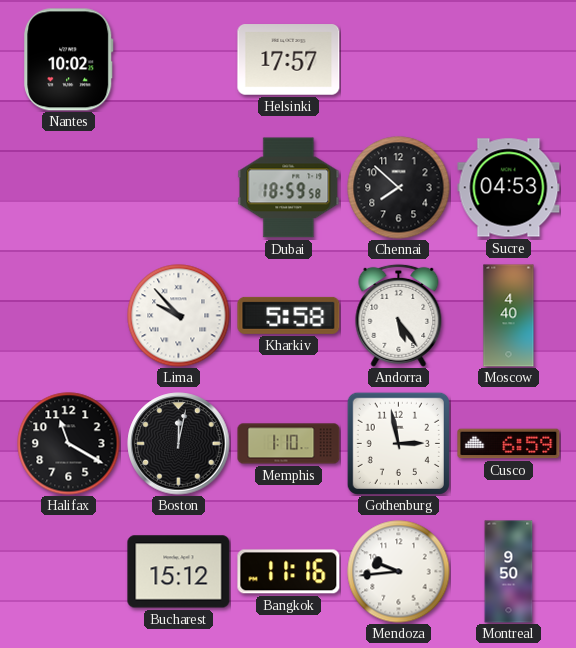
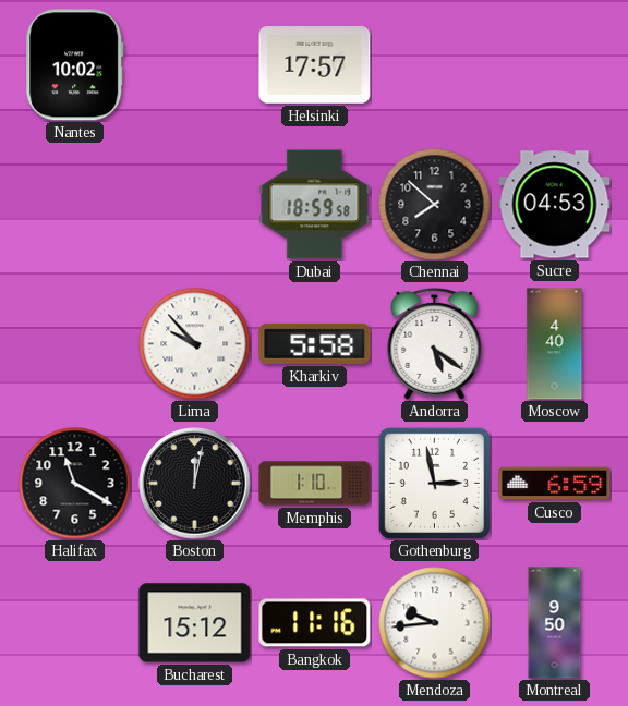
Andorra: 5:24 -> 5:21
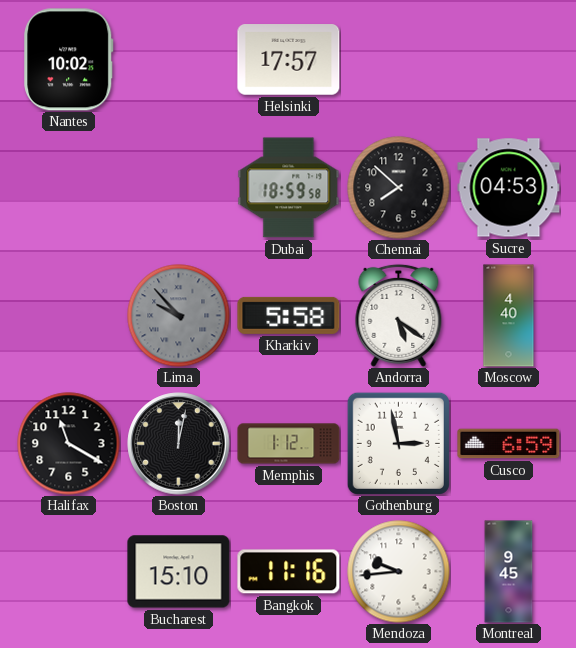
Lima dial: white -> grey
Memphis: 1:10 -> 1:12
Bucharest: 15:12 -> 15:10
Montreal: 9:50 -> 9:45
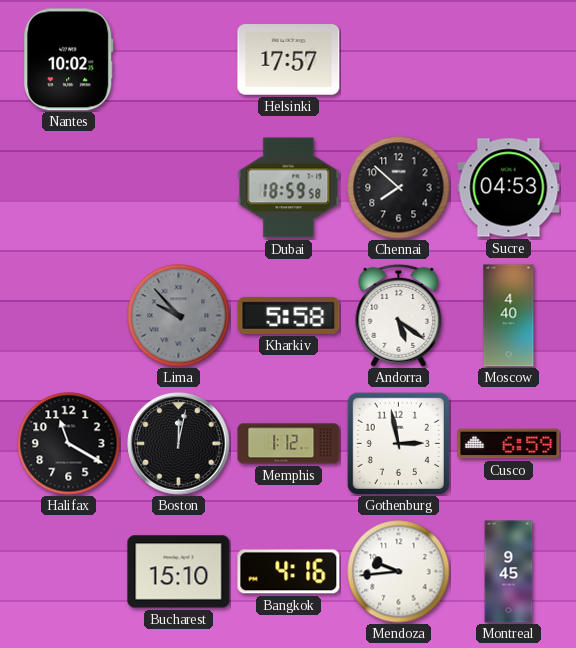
Bangkok: 11:16 -> 4:16
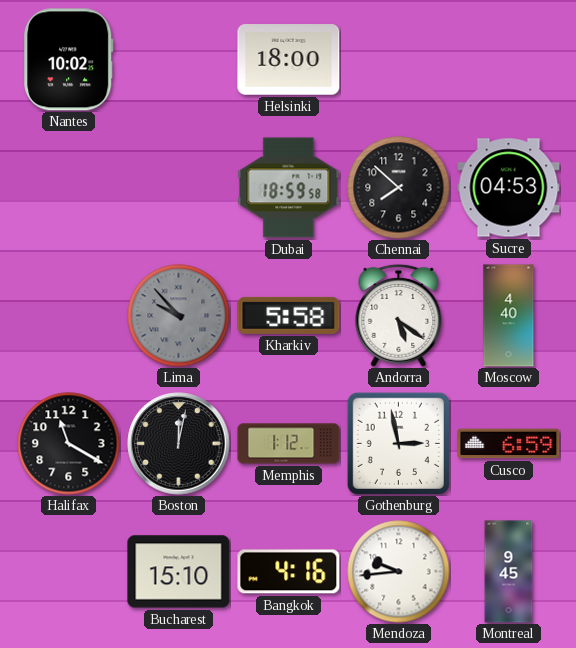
Helsinki: 17:57 -> 18:00
